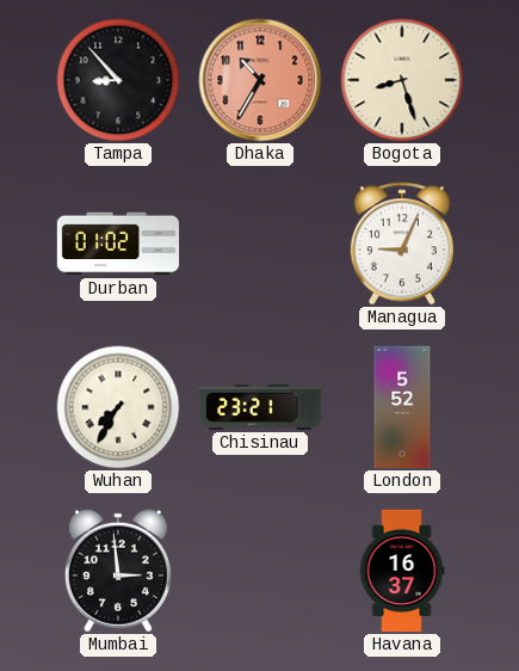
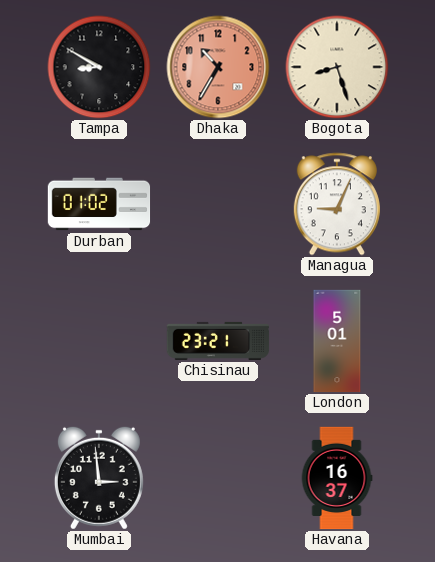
Tampa: 8:53 -> 8:50
Wuhan: 7:35 -> none
London: 5:52 -> 5:01
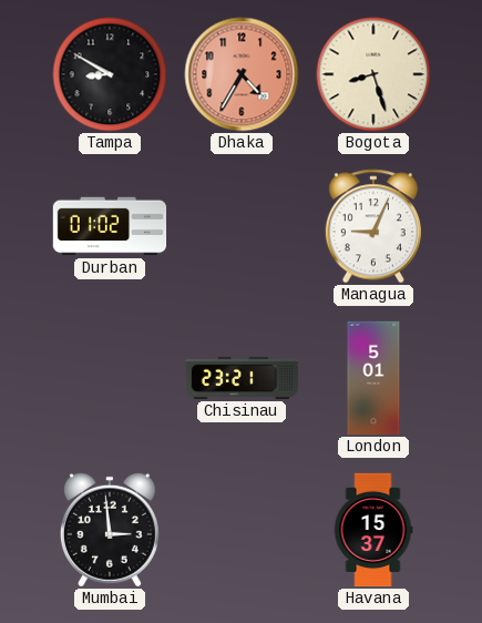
Dhaka: 10:35 -> 4:35
Havana: 16:37 -> 15:37
